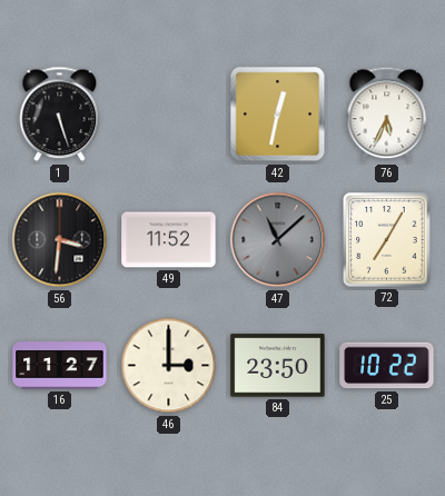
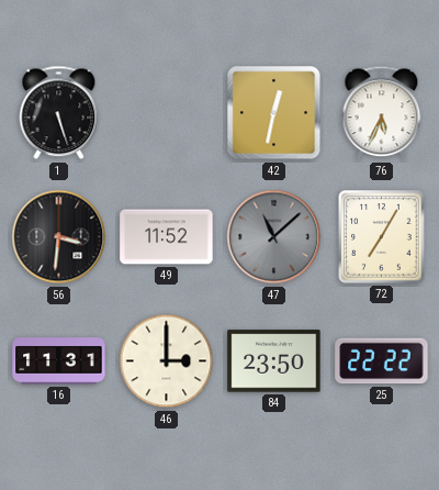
16: 11:27 -> 11:31
25: 10:22 -> 22:22
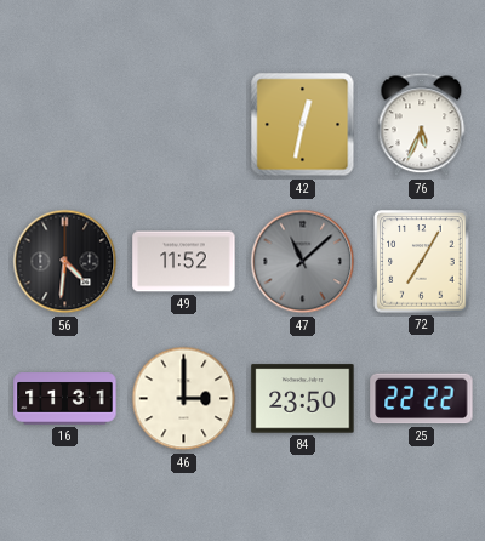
1: 5:27 -> none
56: 3:31 -> 4:31
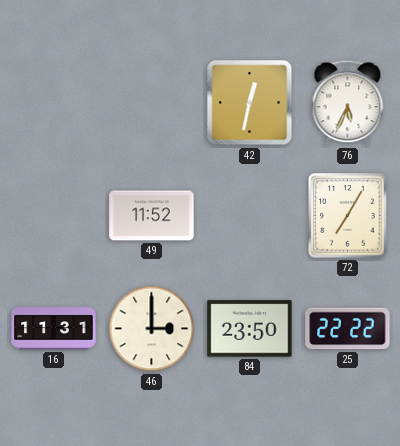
56: 4:31 -> none
47: 11:08 -> none
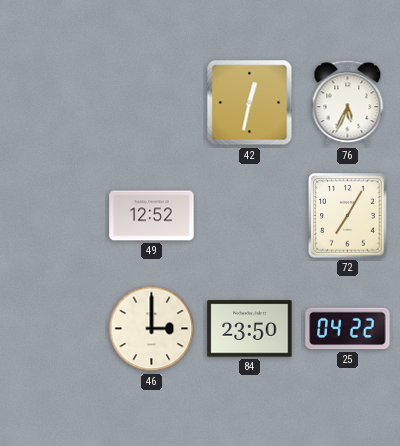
49: 11:52 -> 12:52
16: 11:31 -> none
25: 22:22 -> 04:22
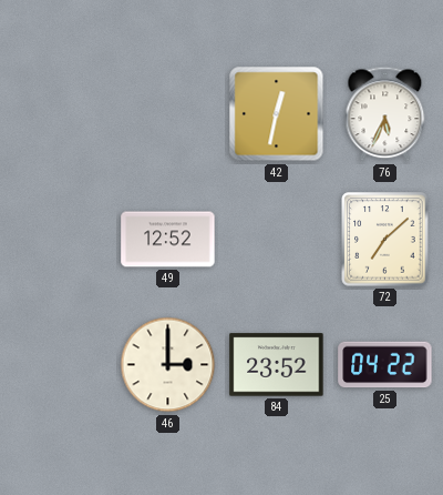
72: 7:05 -> 7:08
84: 23:50 -> 23:52
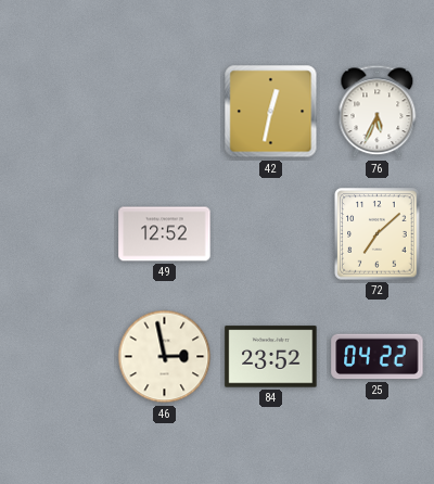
46: 3:00 -> 2:58
